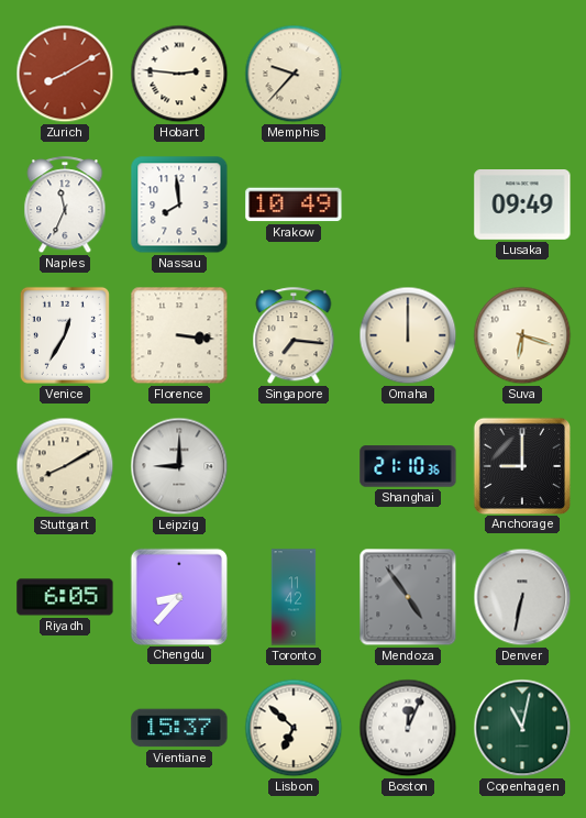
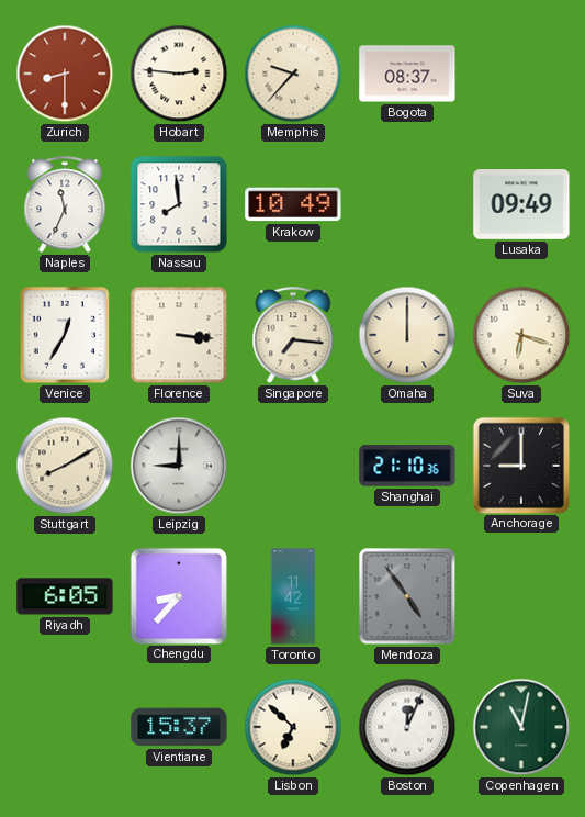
Zurich: 8:10 -> 8:30
Bogota: none -> 08:37
Denver: 6:32 -> none
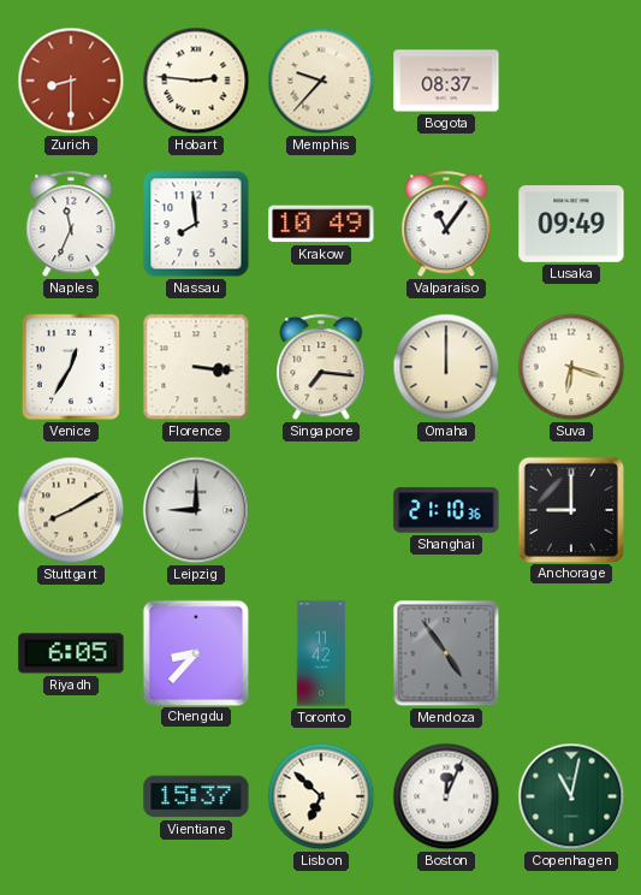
Valparaiso: none -> 11:06
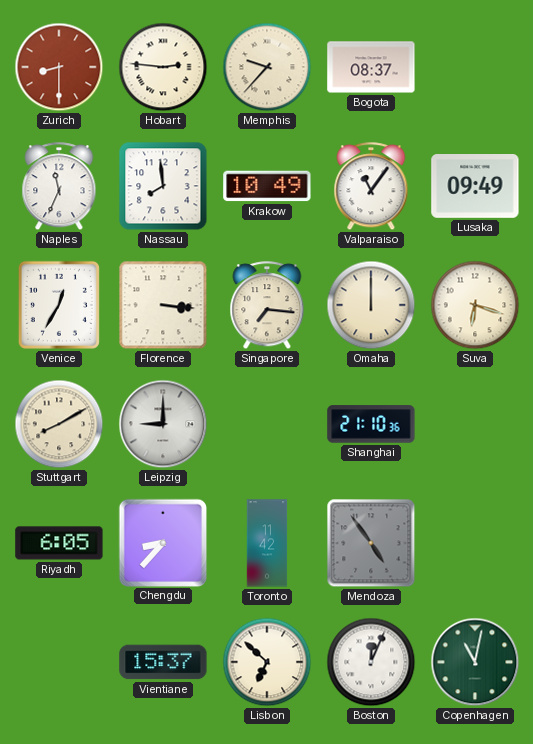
Anchorage: 9:00 -> none
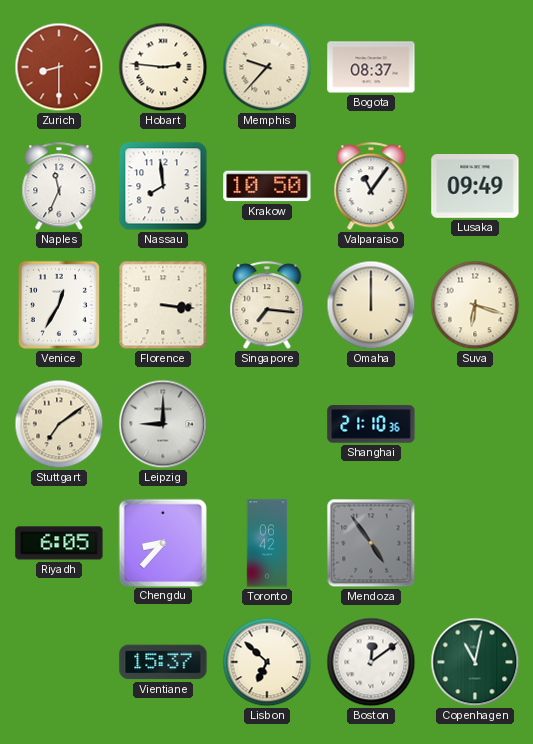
Krakow: 10:49 -> 10:50
Stuttgart: 8:10 -> 7:09
Toronto: 11:42 -> 06:42
Boston: 12:04 -> 12:09
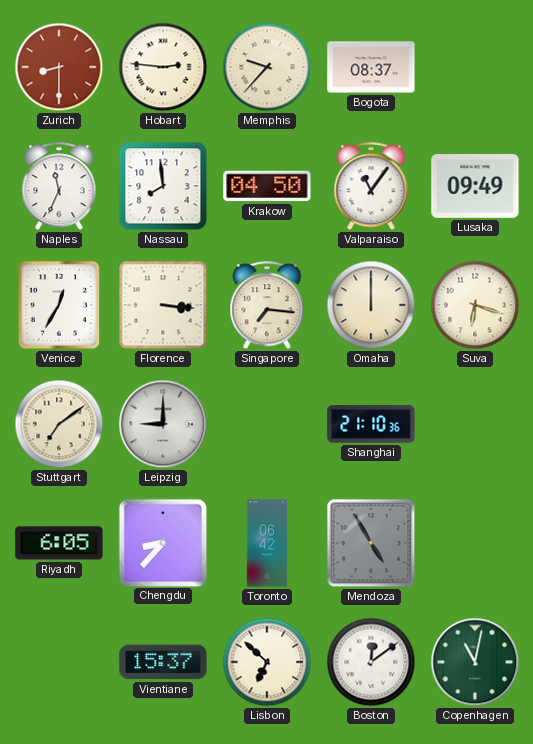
Krakow: 10:50 -> 04:50
Mendoza: 4:54 -> 4:55
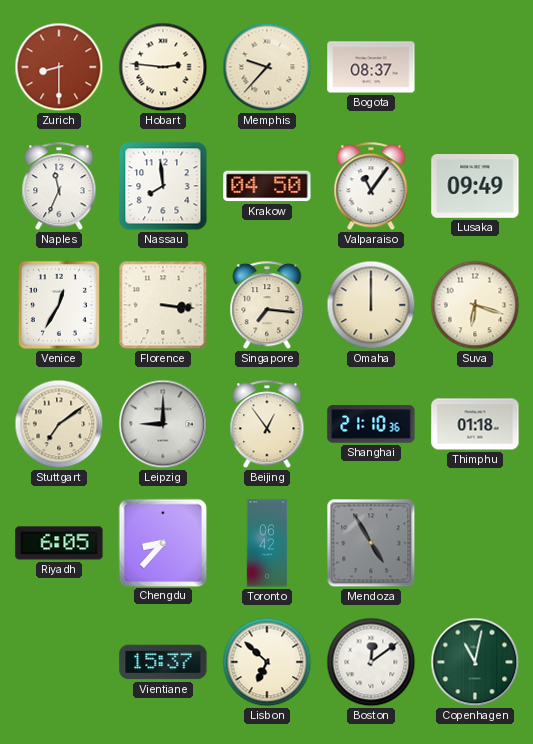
Beijing: none -> 12:54
Thimphu: none -> 01:18
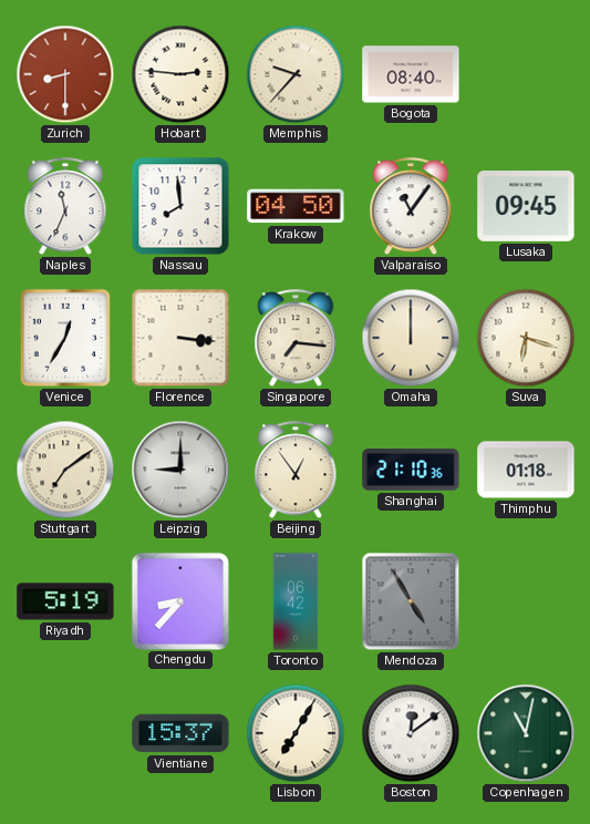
Bogota: 08:37 -> 08:40
Lusaka: 09:49 -> 09:45
Riyadh: 6:05 -> 5:19
Lisbon: 6:52 -> 7:05
